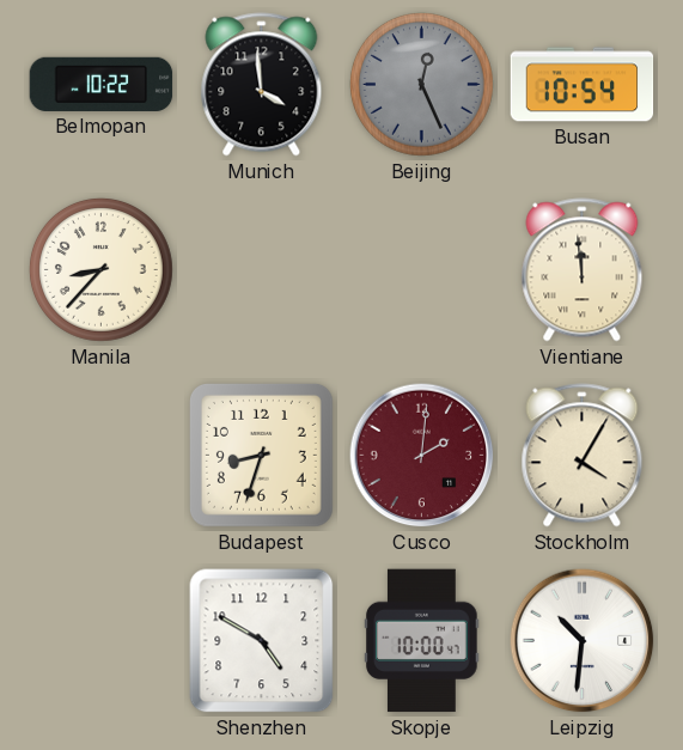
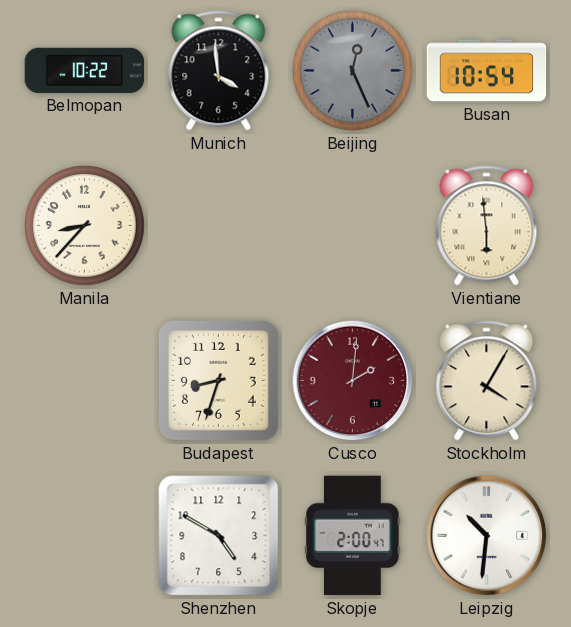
Vientiane: 11:59 -> 5:59
Skopje: 10:00 -> 2:00
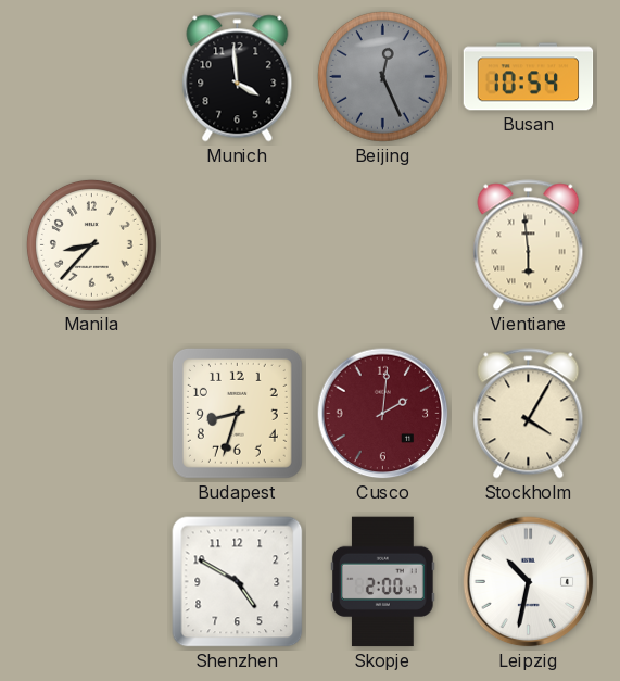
Belmopan: 10:22 -> none
Leipzig: 10:31 -> 10:32
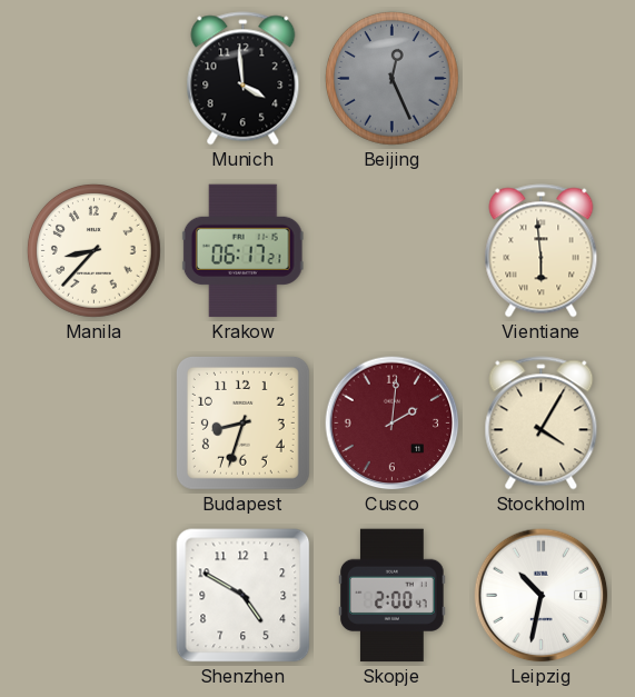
Busan: 10:54 -> none
Krakow: none -> 06:17
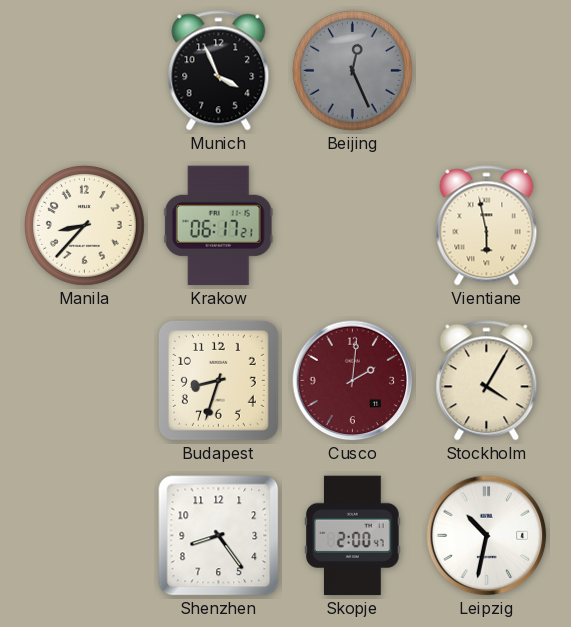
Munich: 3:59 -> 3:56
Vientiane: 5:59 -> 5:58
Shenzhen: 4:50 -> 8:24
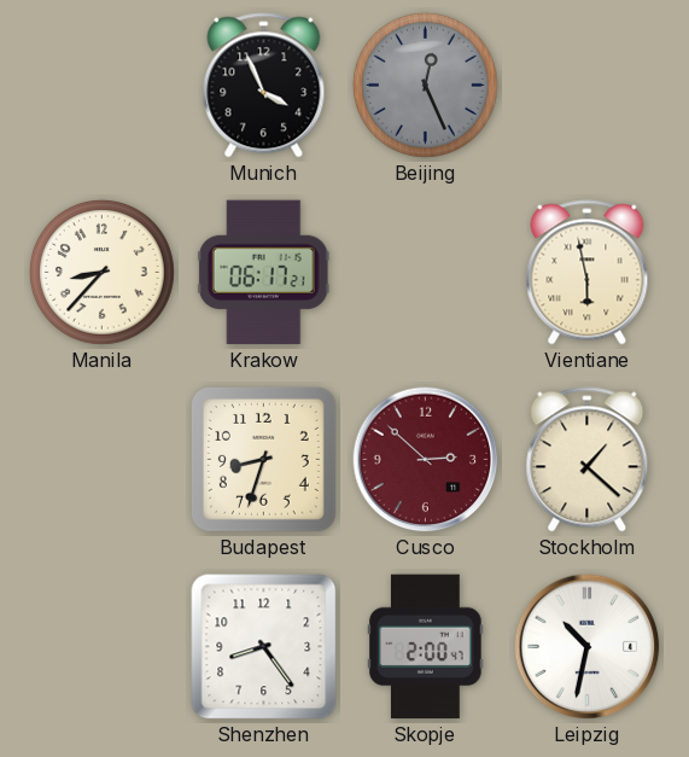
Cusco: 2:01 -> 2:52
Stockholm: 4:05 -> 1:22
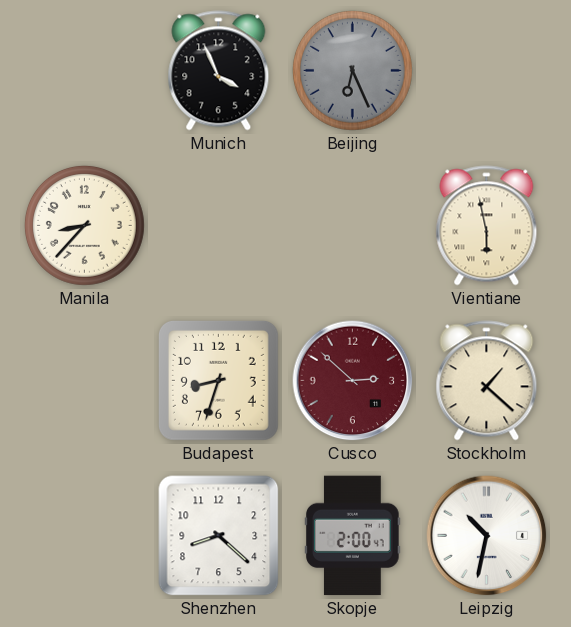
Beijing: 12:26 -> 6:26
Krakow: 06:17 -> none
Shenzhen: 8:24 -> 8:22
